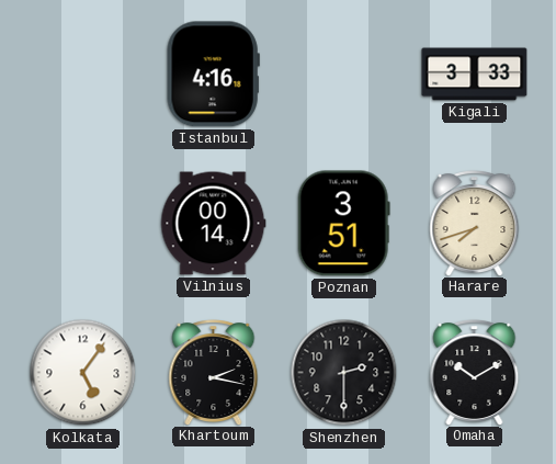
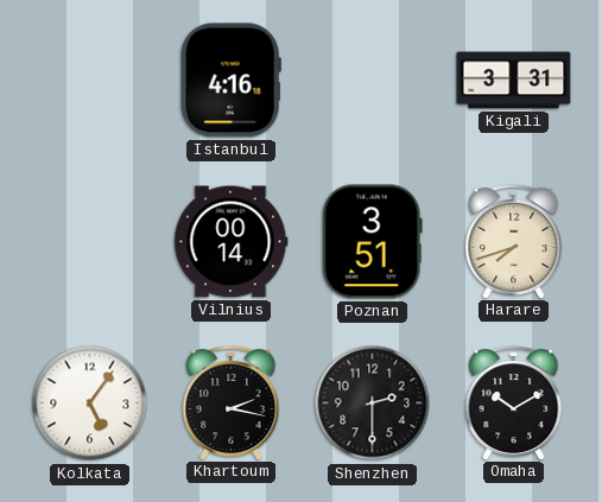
Kigali: 3:33 -> 3:31
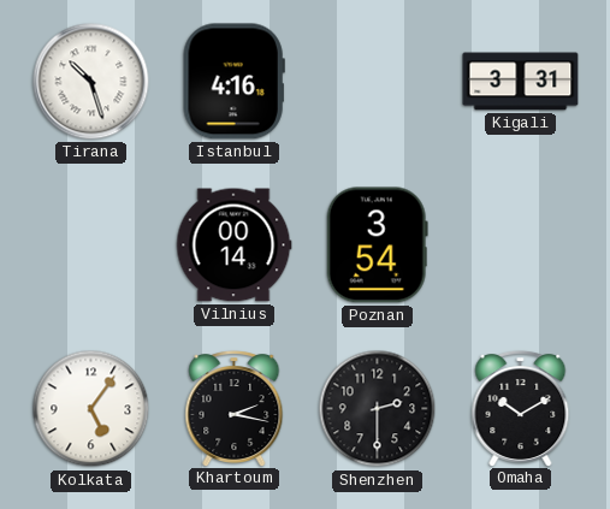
Tirana: none -> 10:27
Poznan: 3:51 -> 3:54
Harare: 7:42 -> none
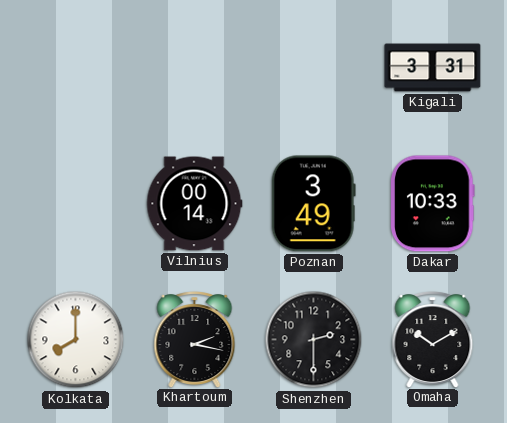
Tirana: 10:27 -> none
Istanbul: 4:16 -> none
Poznan: 3:54 -> 3:49
Dakar: none -> 10:33
Kolkata: 5:06 -> 8:00
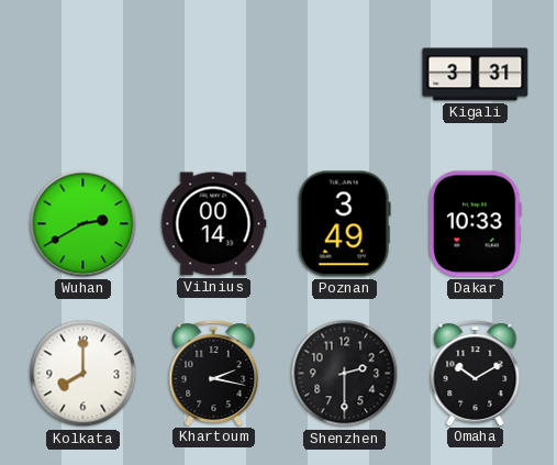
Wuhan: none -> 2:40
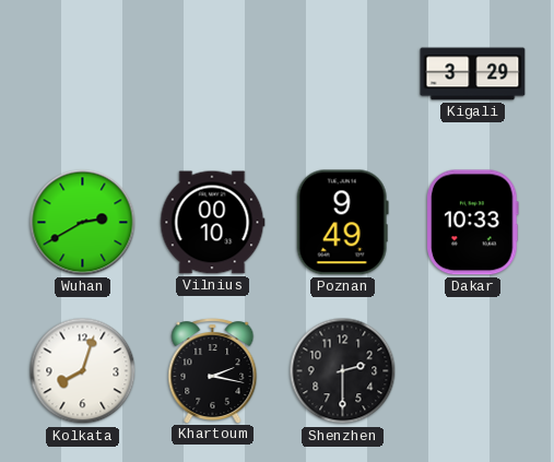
Kigali: 3:31 -> 3:29
Vilnius: 00:14 -> 00:10
Poznan: 3:49 -> 9:49
Kolkata: 8:00 -> 8:03
Omaha: 10:10 -> none
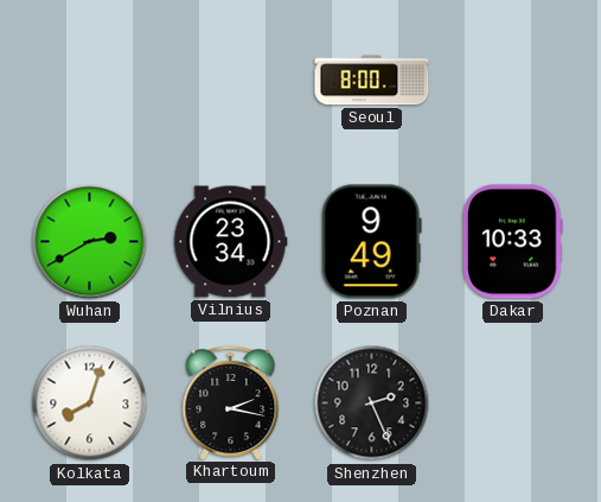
Seoul: none -> 8:00
Kigali: 3:29 -> none
Vilnius: 00:10 -> 23:34
Shenzhen: 2:30 -> 2:26
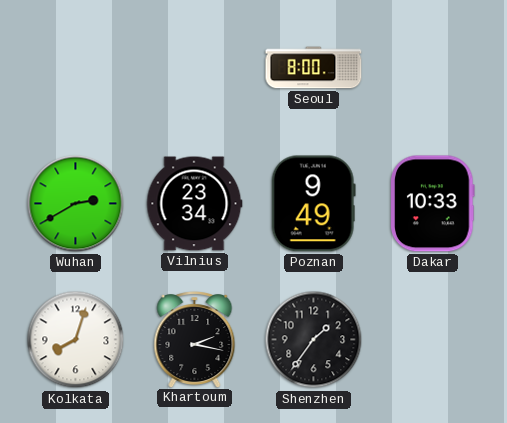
Shenzhen: 2:26 -> 1:36
